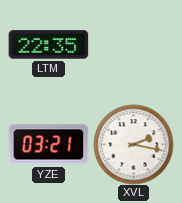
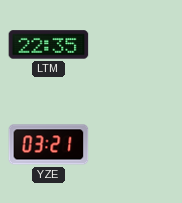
XVL: 2:17 -> none
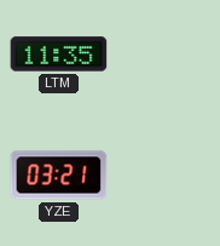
LTM: 22:35 -> 11:35
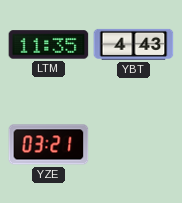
YBT: none -> 4:43
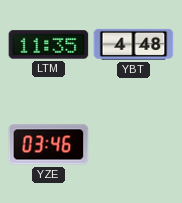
YBT: 4:43 -> 4:48
YZE: 03:21 -> 03:46
